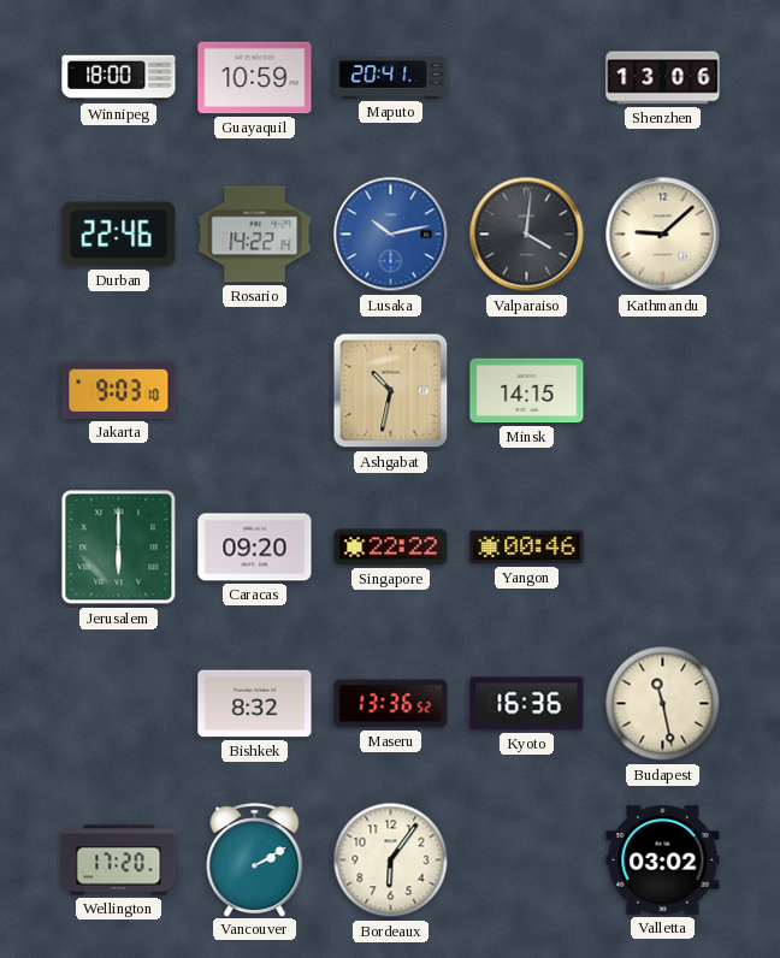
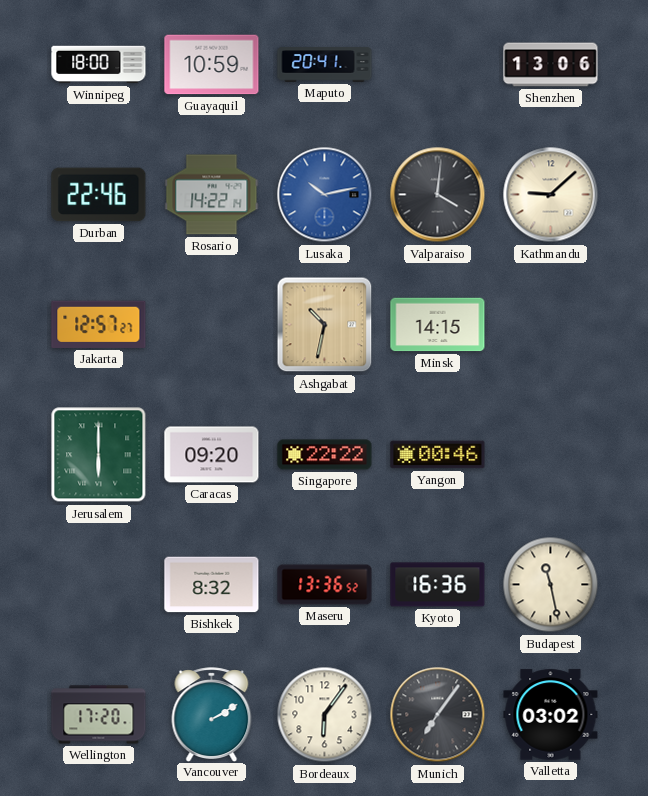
Jakarta: 9:03 -> 12:57
Munich: none -> 7:06
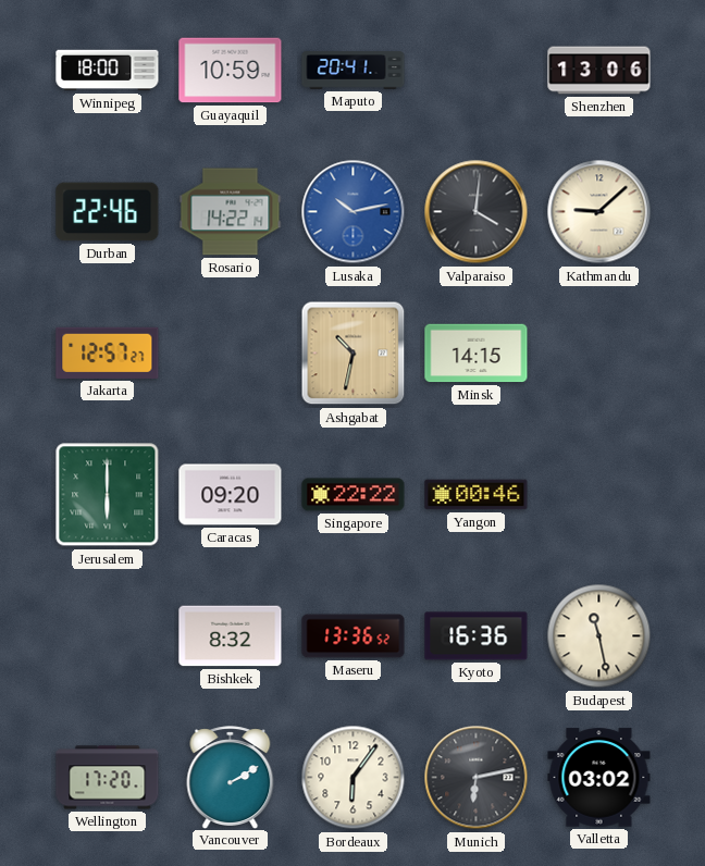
Munich: 7:06 -> 6:13
